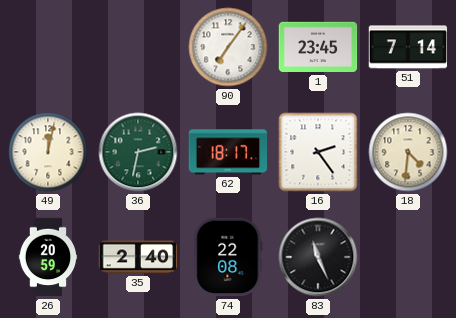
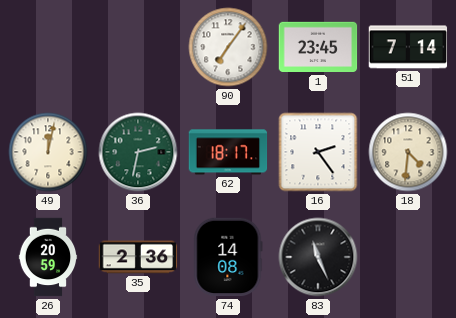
35: 2:40 -> 2:36
74: 22:08 -> 14:08
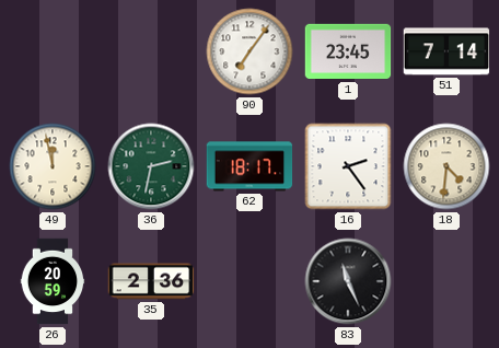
49: 12:02 -> 11:58
74: 14:08 -> none
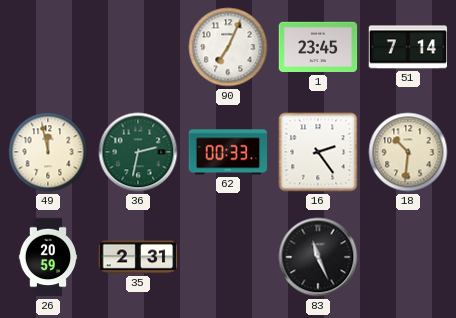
90: 7:06 -> 7:04
62: 18:17 -> 00:33
18: 4:31 -> 10:31
35: 2:36 -> 2:31
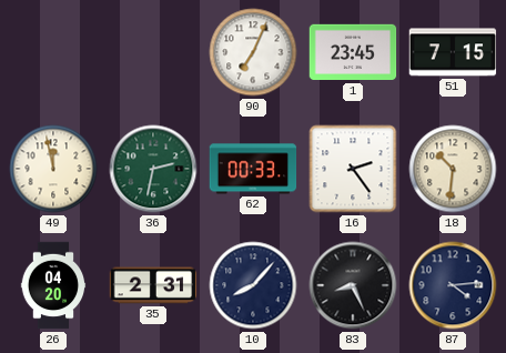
51: 7:14 -> 7:15
26: 20:59 -> 04:20
10: none -> 8:07
83: 11:26 -> 8:26
87: none -> 4:14
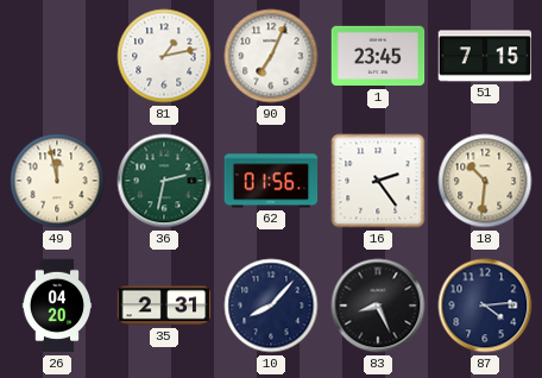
81: none -> 1:13
62: 00:33 -> 01:56
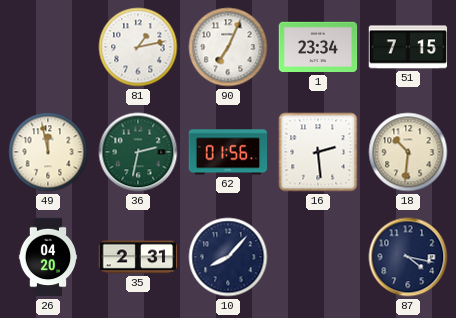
1: 23:45 -> 23:34
16: 2:24 -> 2:29
83: 8:26 -> none
87: 4:14 -> 4:17
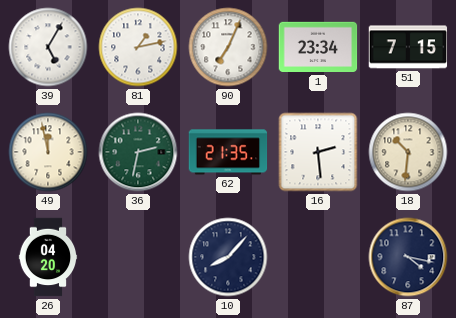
39: none -> 5:05
62: 01:56 -> 21:35
35: 2:31 -> none
